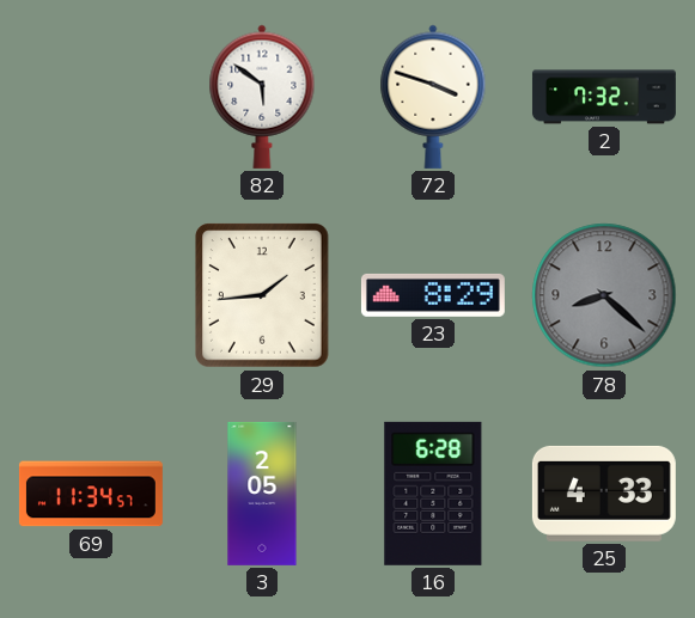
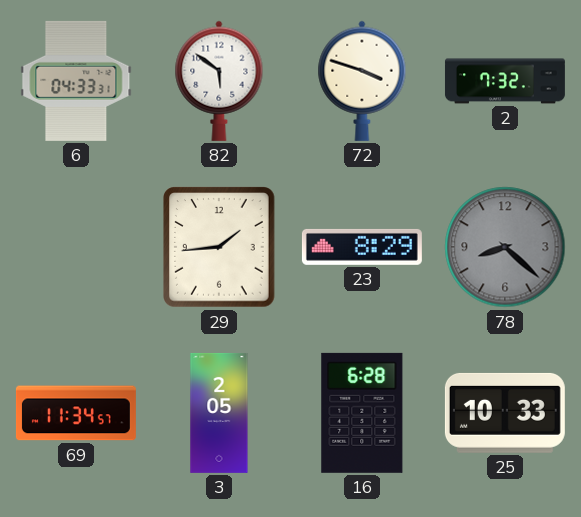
6: none -> 04:33
25: 4:33 -> 10:33
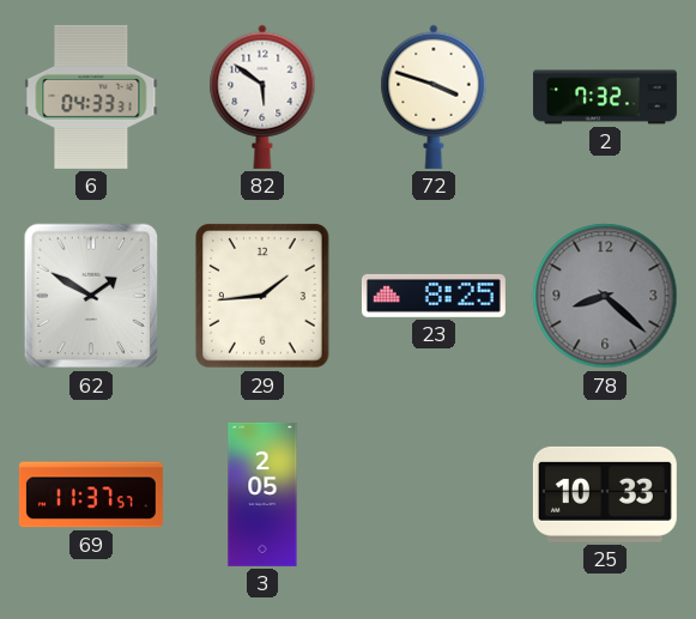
62: none -> 1:50
23: 8:29 -> 8:25
69: 11:34 -> 11:37
16: 6:28 -> none
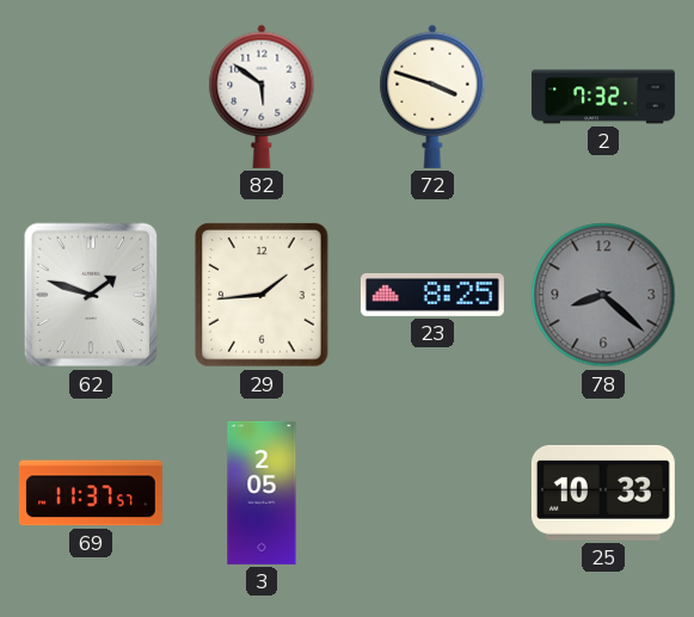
6: 04:33 -> none
62: 1:50 -> 1:48
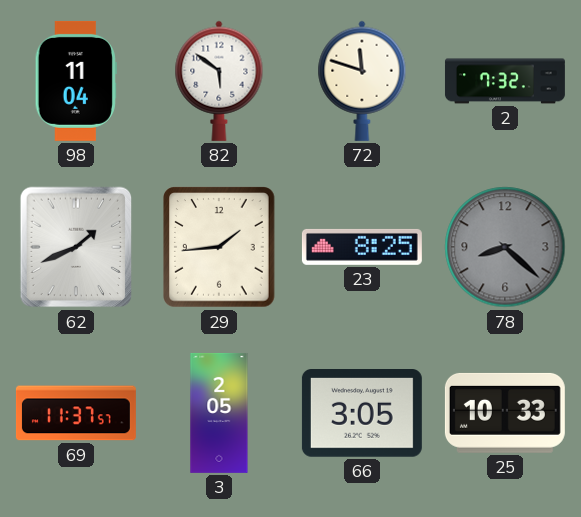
98: none -> 11:04
72: 3:48 -> 11:48
62: 1:48 -> 1:41
66: none -> 3:05
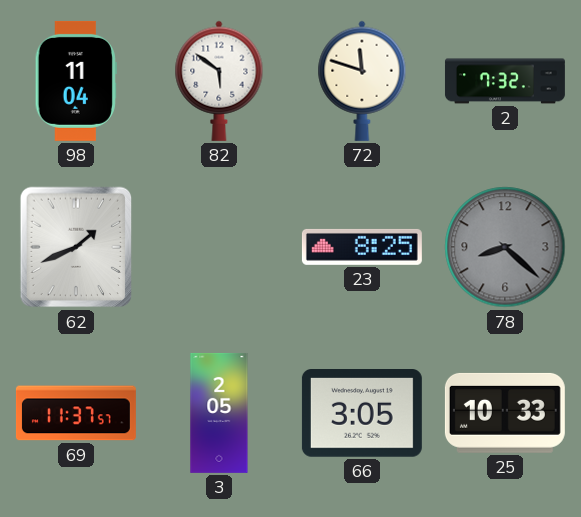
29: 1:44 -> none
